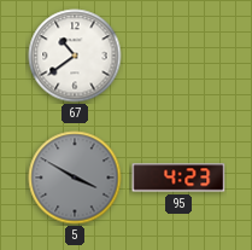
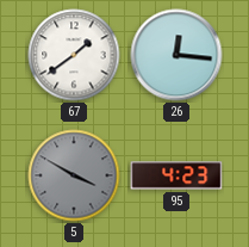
67: 10:39 -> 1:39
26: none -> 12:16
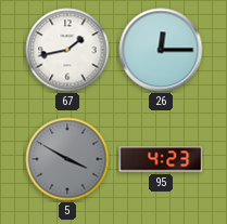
67: 1:39 -> 1:43
26: 12:16 -> 12:15
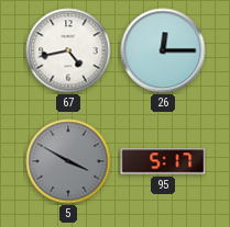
67: 1:43 -> 4:43
95: 4:23 -> 5:17
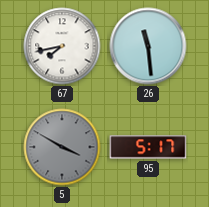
67: 4:43 -> 7:43
26: 12:15 -> 11:29
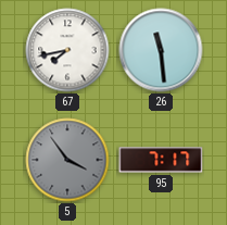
5: 3:50 -> 3:54
95: 5:17 -> 7:17
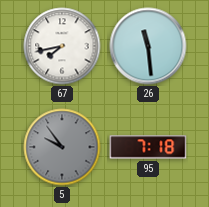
5: 3:54 -> 9:54
95: 7:17 -> 7:18
